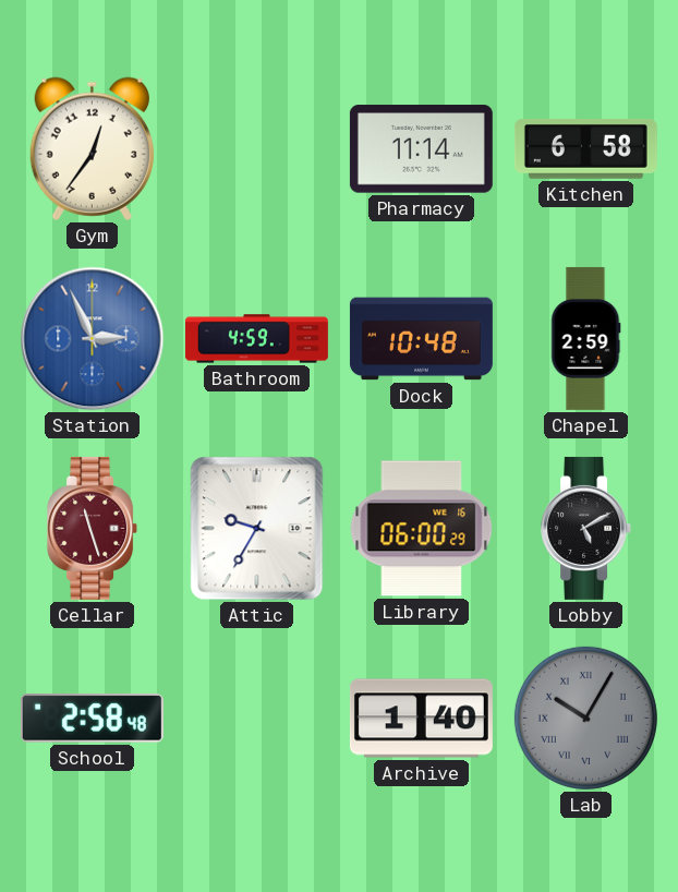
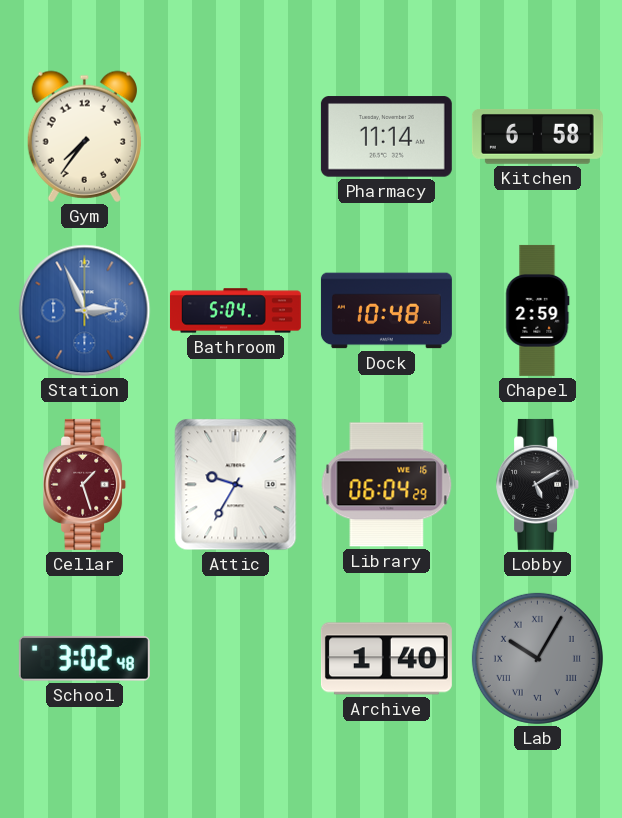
Gym: 12:36 -> 7:36
Bathroom: 4:59 -> 5:04
Cellar: 11:27 -> 1:27
Library: 06:00 -> 06:04
School: 2:58 -> 3:02
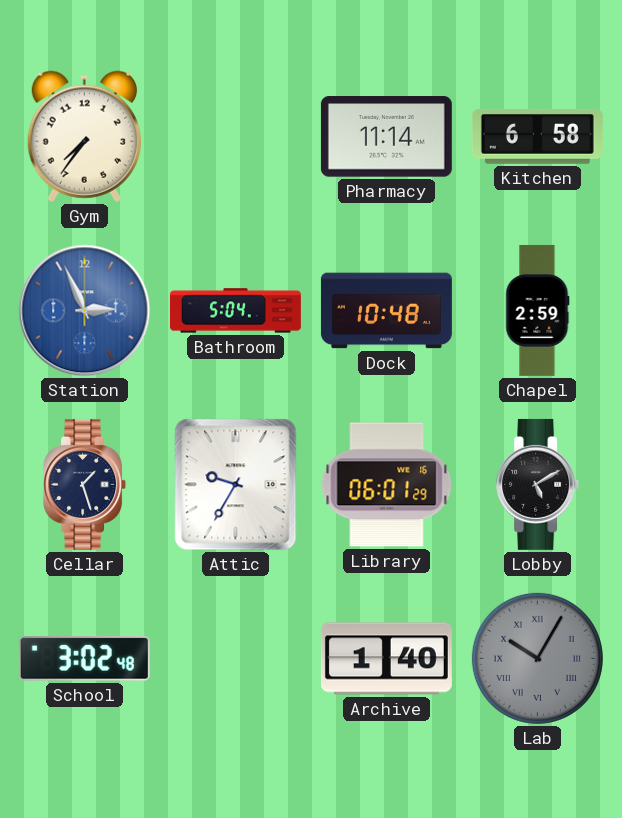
Cellar dial: burgundy -> navy
Library: 06:04 -> 06:01
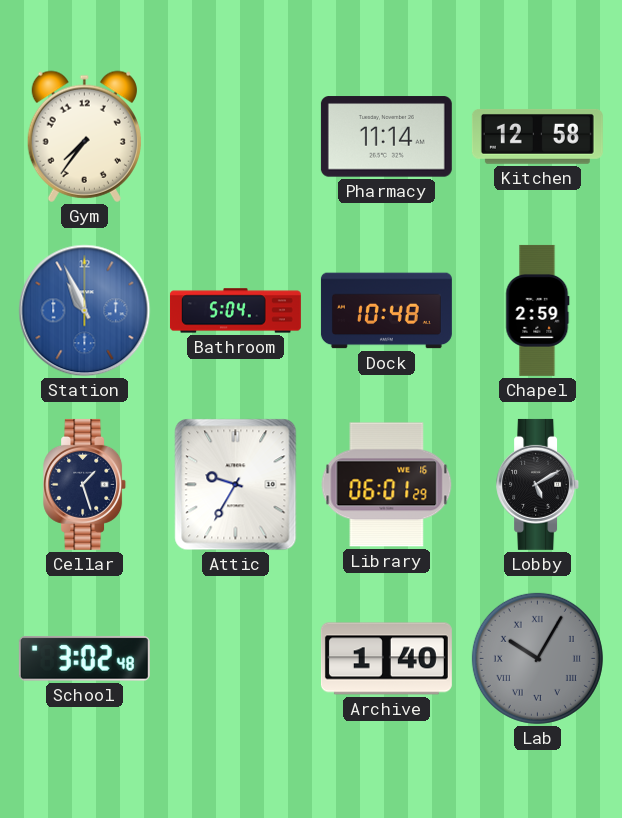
Kitchen: 6:58 -> 12:58
Station: 2:56 -> 10:56
